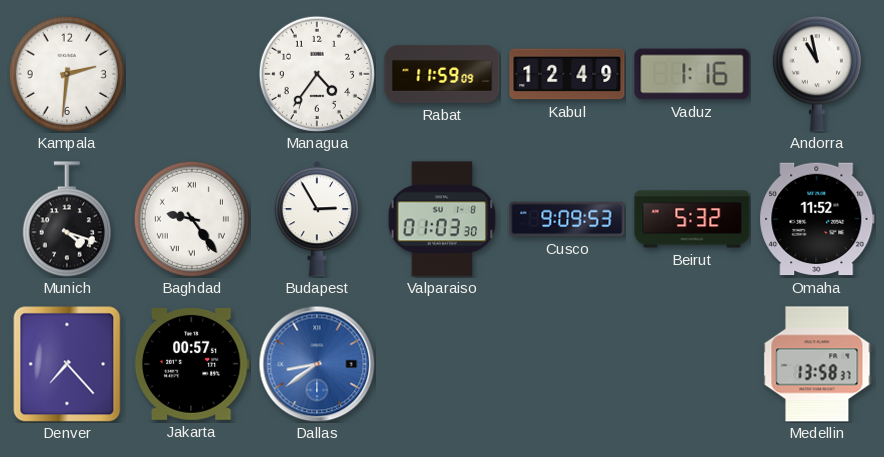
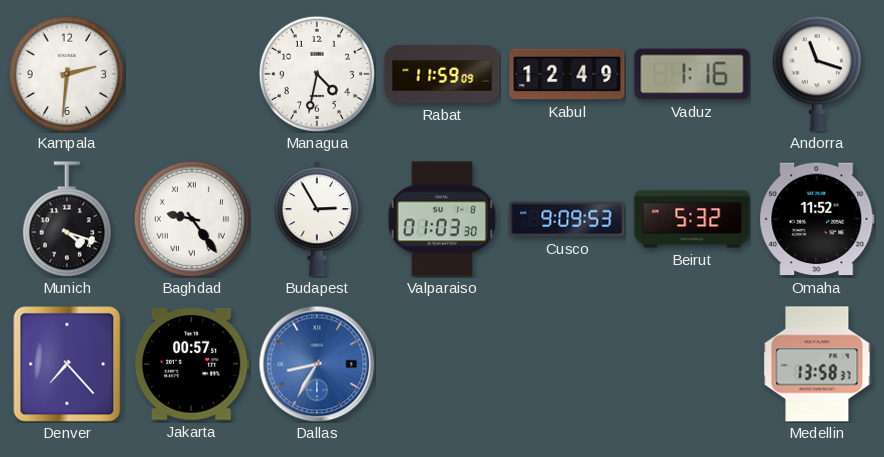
Managua: 4:36 -> 4:32
Andorra: 10:58 -> 11:18
Dallas: 8:39 -> 8:35
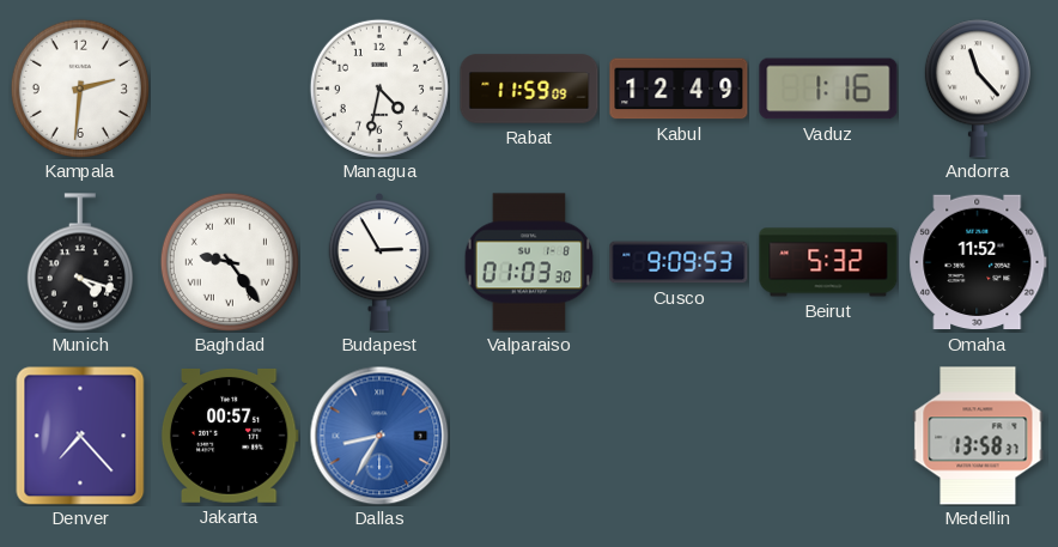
Andorra: 11:18 -> 11:23
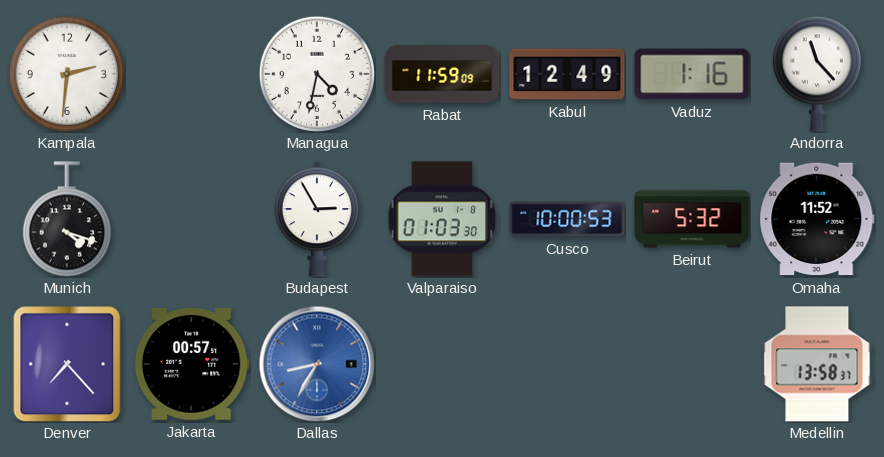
Baghdad: 9:24 -> none
Cusco: 9:09 -> 10:00
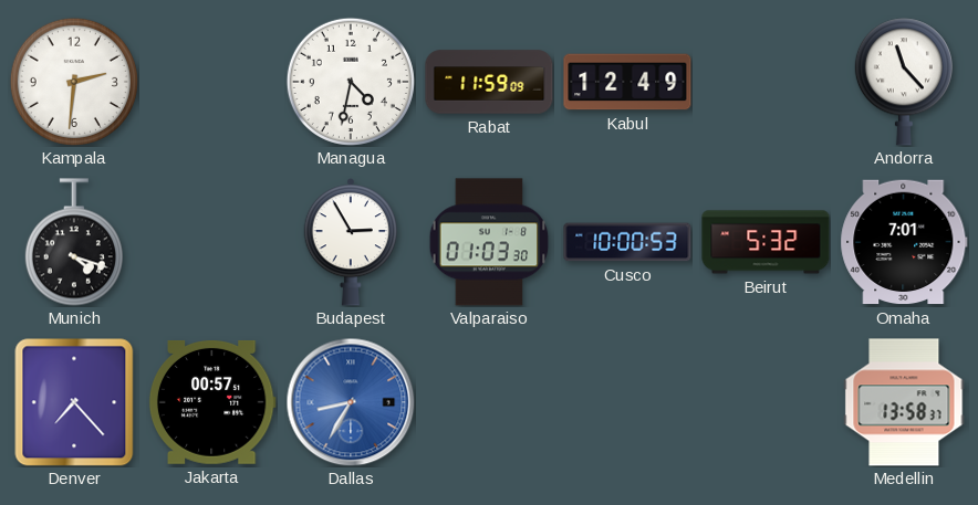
Vaduz: 1:16 -> none
Omaha: 11:52 -> 7:01
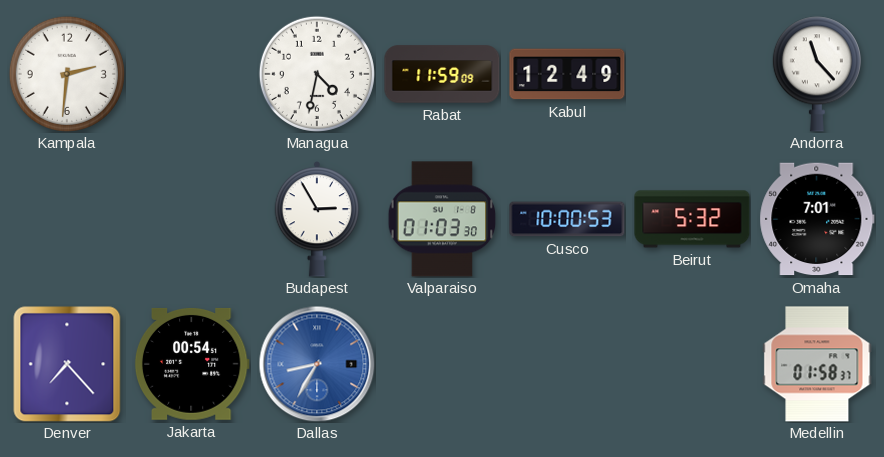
Munich: 4:18 -> none
Jakarta: 00:57 -> 00:54
Medellin: 13:58 -> 01:58
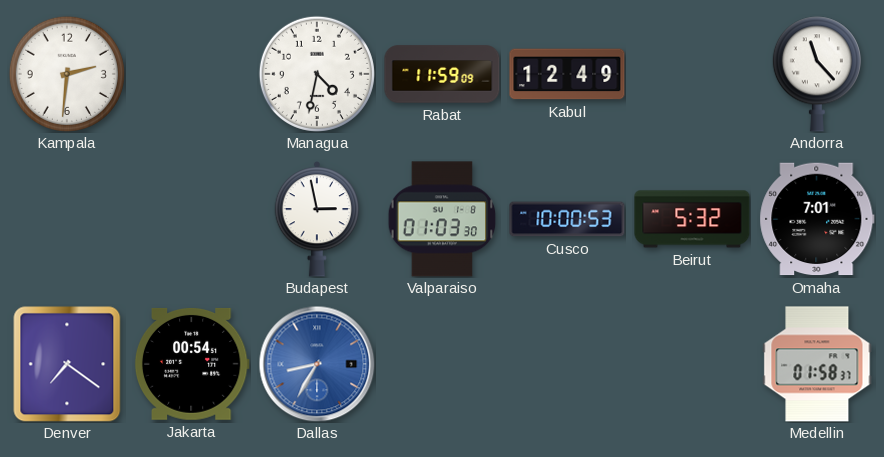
Budapest: 2:55 -> 2:58
Denver: 7:23 -> 7:21
